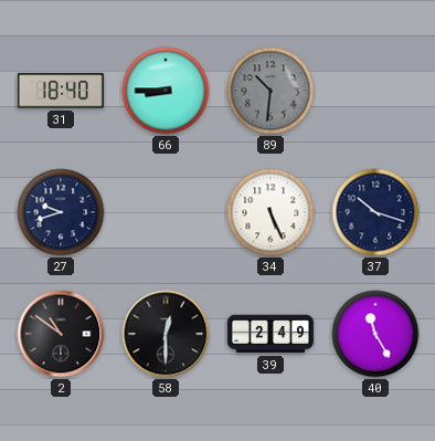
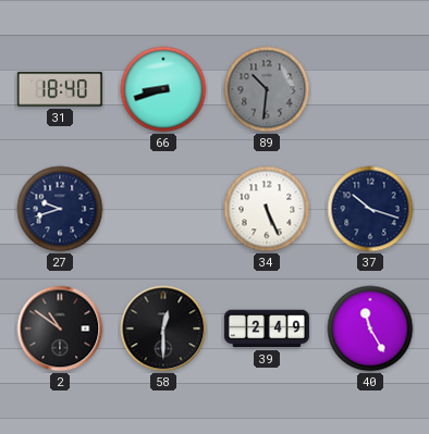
66: 8:45 -> 8:42
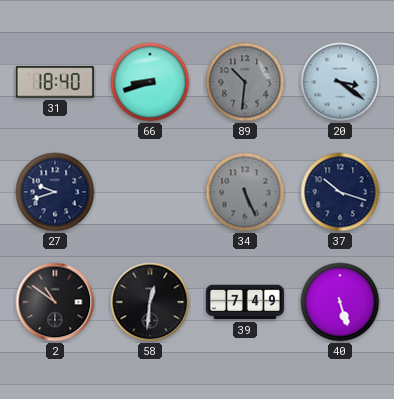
20: none -> 3:21
34 dial: white -> grey
58: 12:30 -> 12:31
39: 2:49 -> 7:49
40: 11:25 -> 5:27
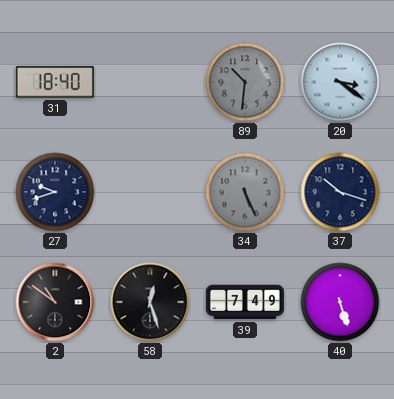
66: 8:42 -> none
58: 12:31 -> 12:27
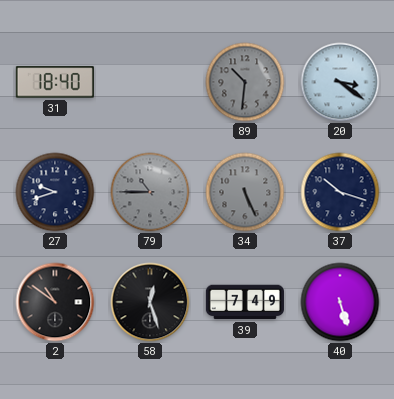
79: none -> 10:45
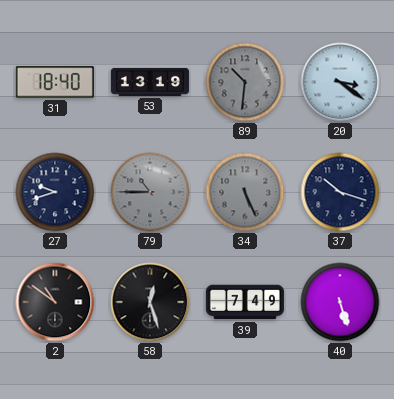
53: none -> 13:19
